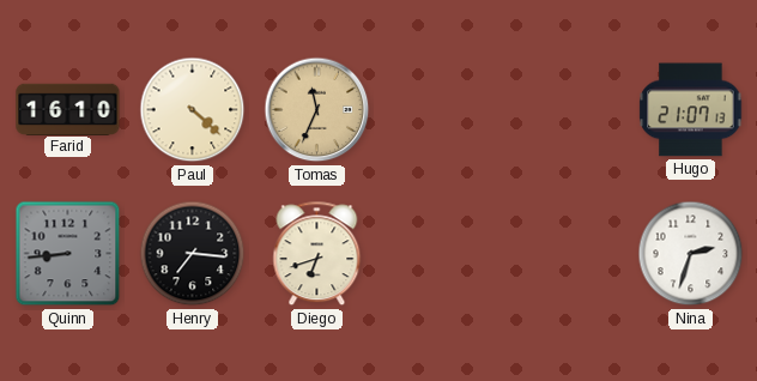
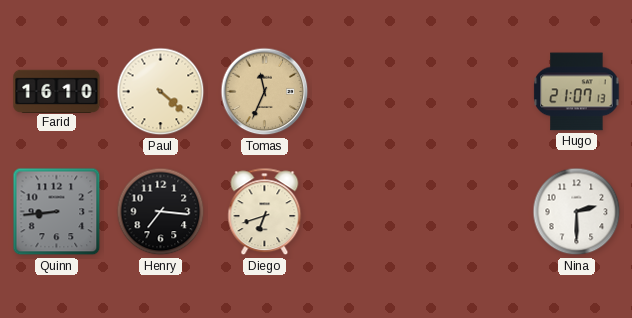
Nina: 2:33 -> 2:30
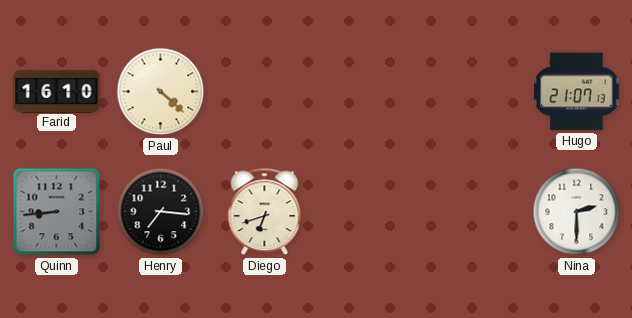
Tomas: 11:34 -> none
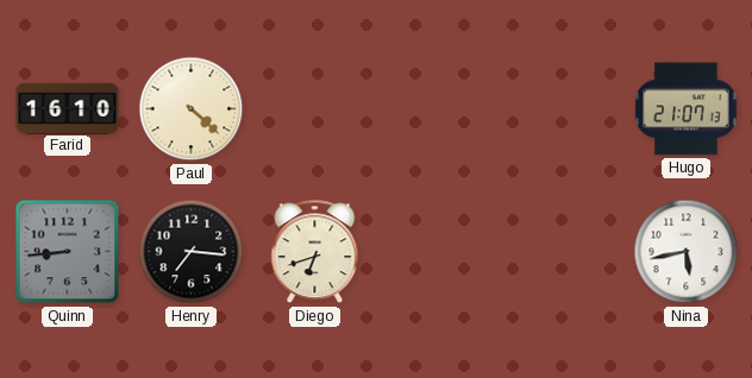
Nina: 2:30 -> 5:43
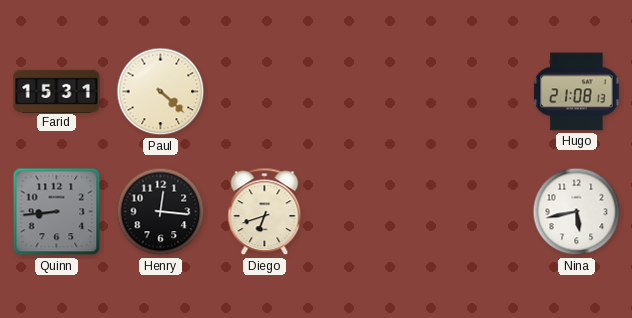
Farid: 16:10 -> 15:31
Hugo: 21:07 -> 21:08
Henry: 7:16 -> 12:16
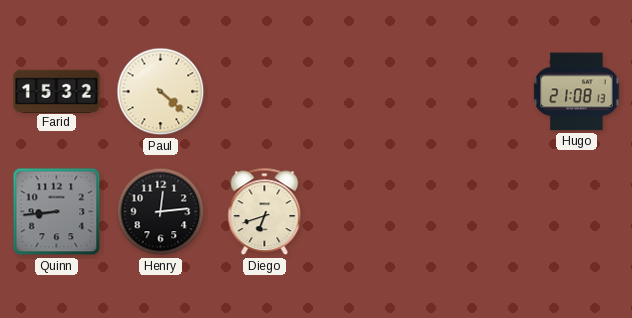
Farid: 15:31 -> 15:32
Henry: 12:16 -> 12:14
Nina: 5:43 -> none
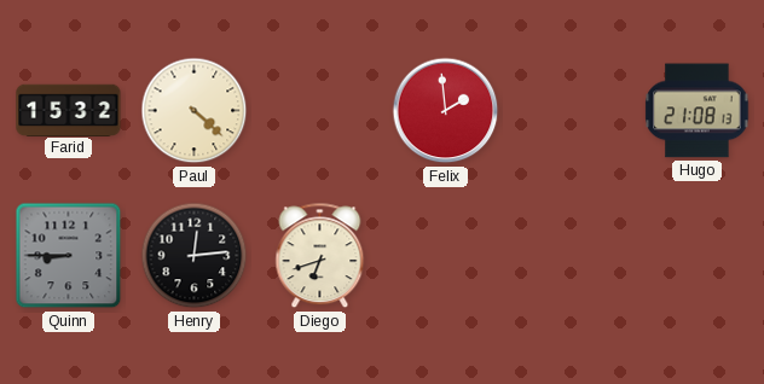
Felix: none -> 1:59
Quinn: 8:44 -> 8:45
